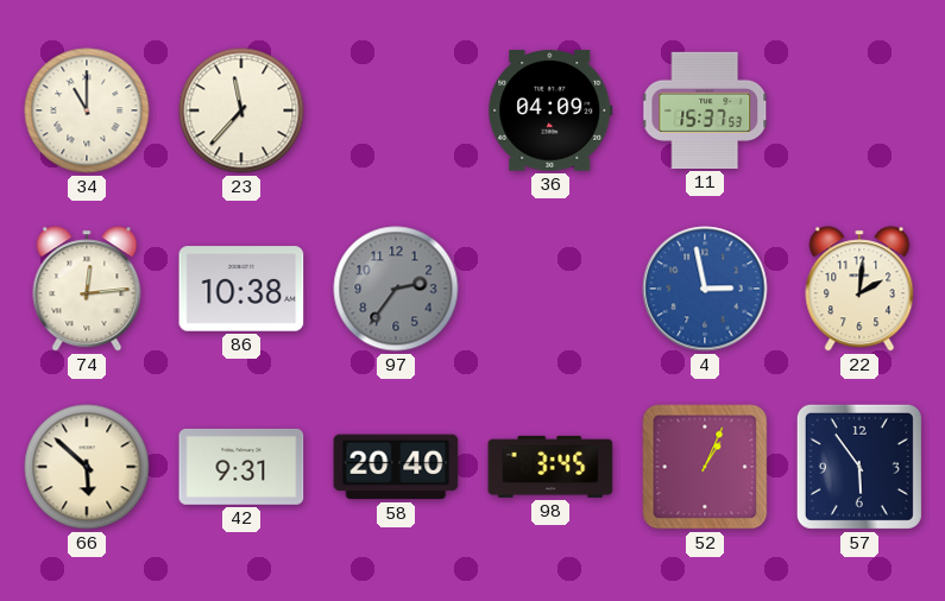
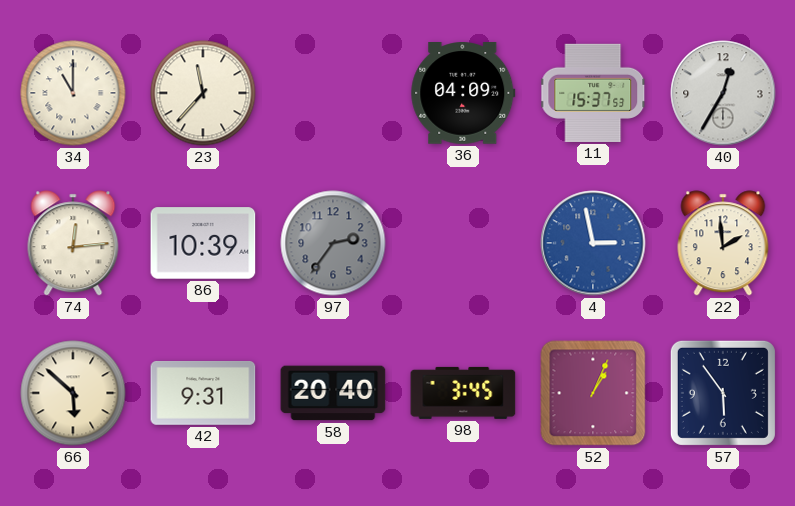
40: none -> 12:35
86: 10:38 -> 10:39
22: 2:01 -> 1:59
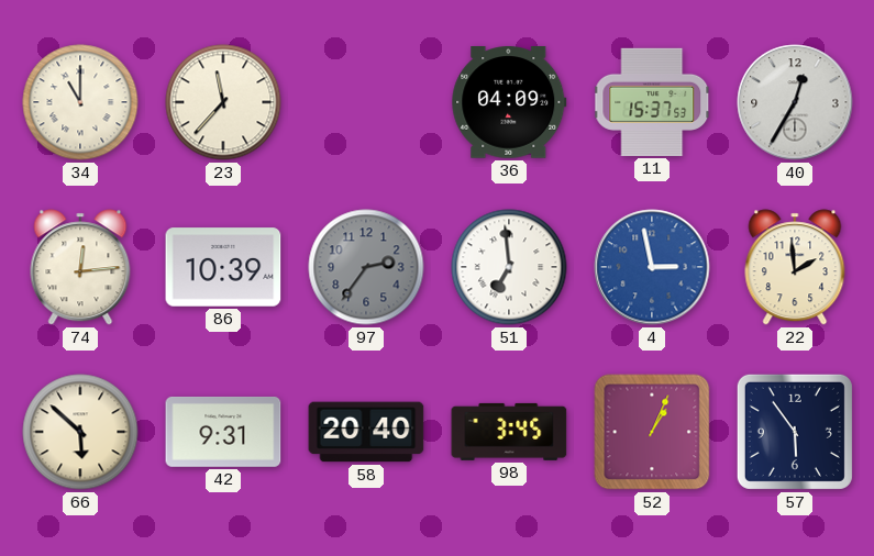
51: none -> 6:59
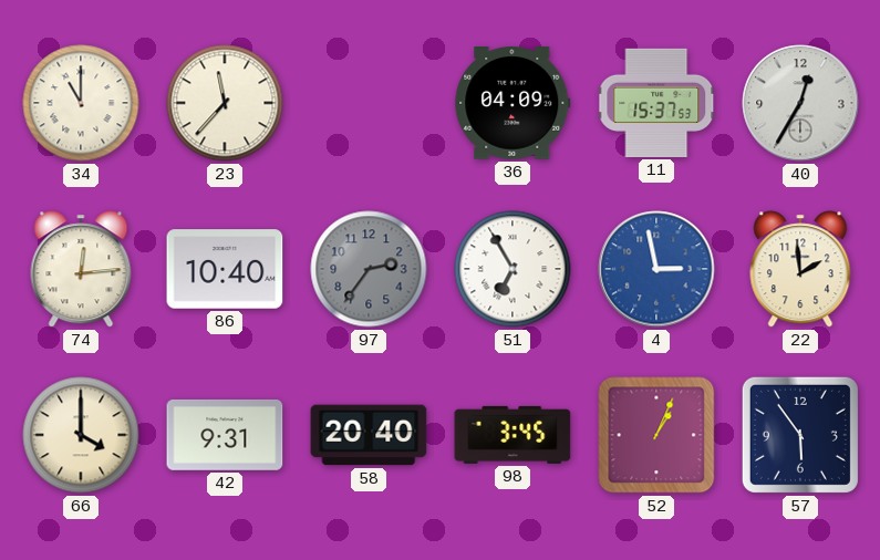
86: 10:39 -> 10:40
51: 6:59 -> 6:55
66: 5:52 -> 4:00
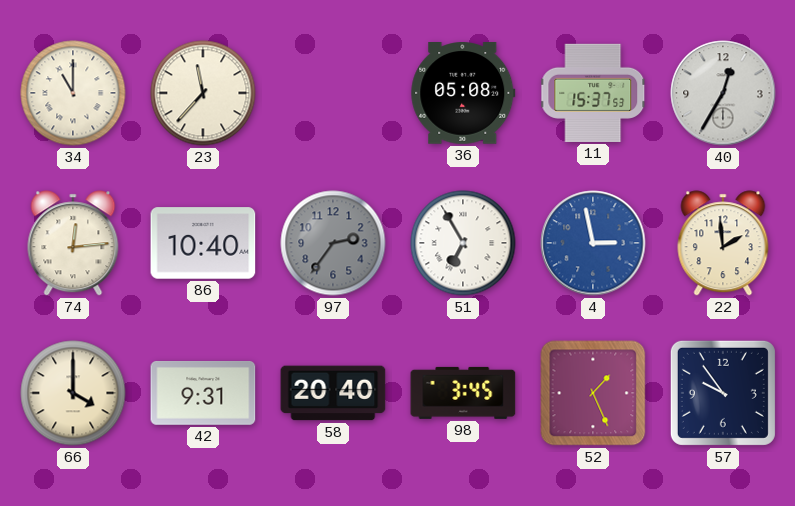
36: 04:09 -> 05:08
52: 1:04 -> 1:26
57: 5:54 -> 9:54
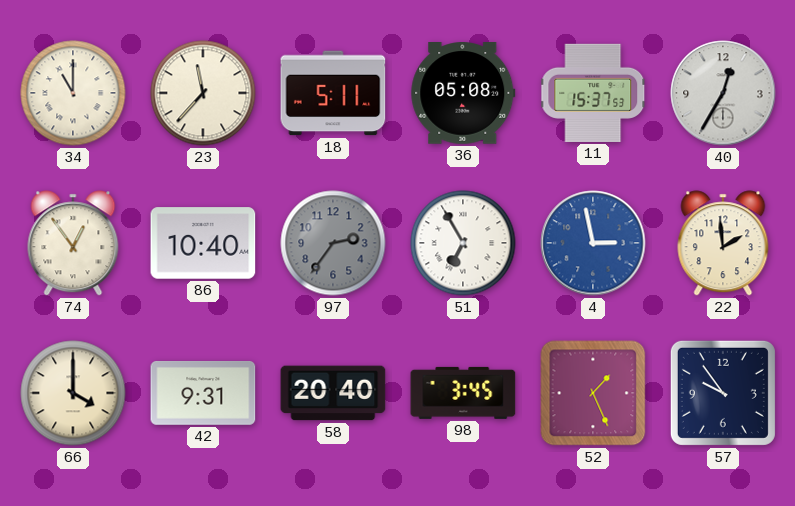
18: none -> 5:11
74: 12:14 -> 12:54
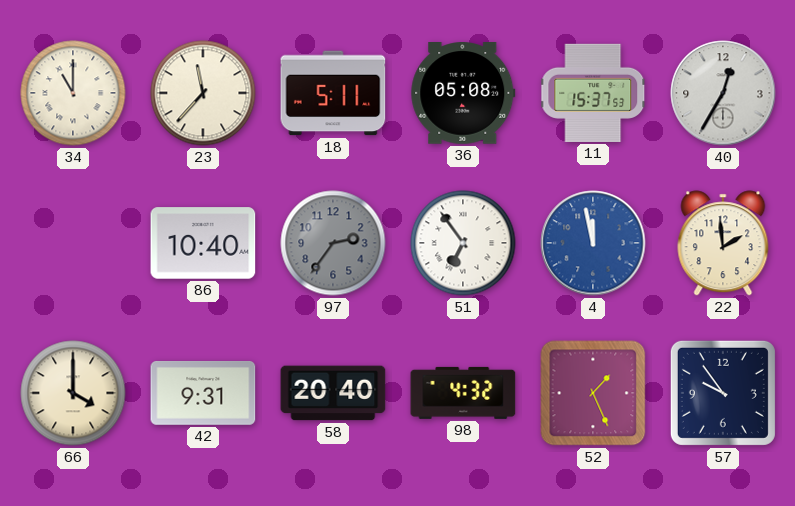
74: 12:54 -> none
51: 6:55 -> 6:54
4: 2:58 -> 11:58
98: 3:45 -> 4:32
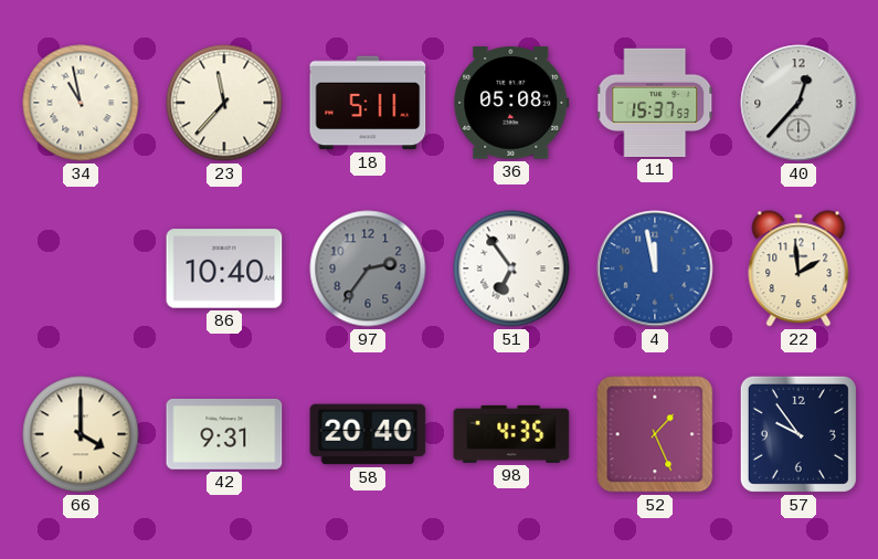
34: 11:00 -> 10:58
40: 12:35 -> 12:37
98: 4:32 -> 4:35
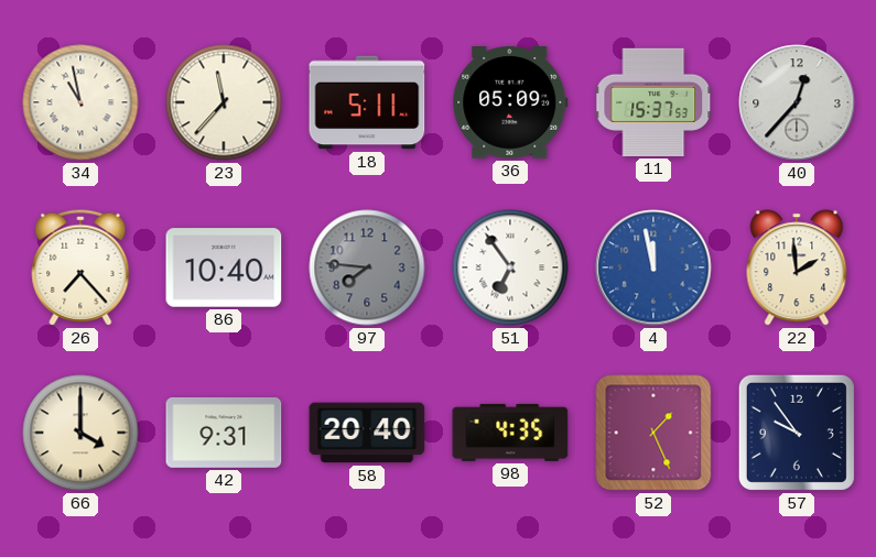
36: 05:08 -> 05:09
26: none -> 7:23
97: 2:36 -> 7:46
